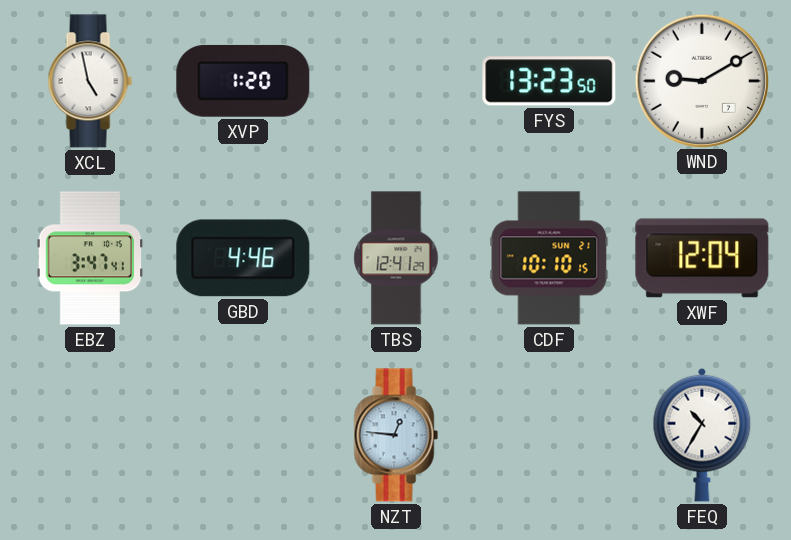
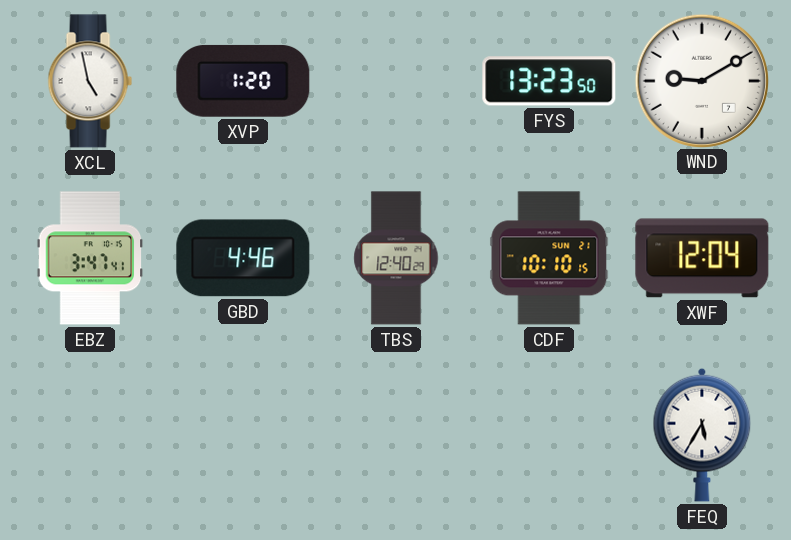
TBS: 12:41 -> 12:40
NZT: 12:46 -> none
FEQ: 10:35 -> 5:35
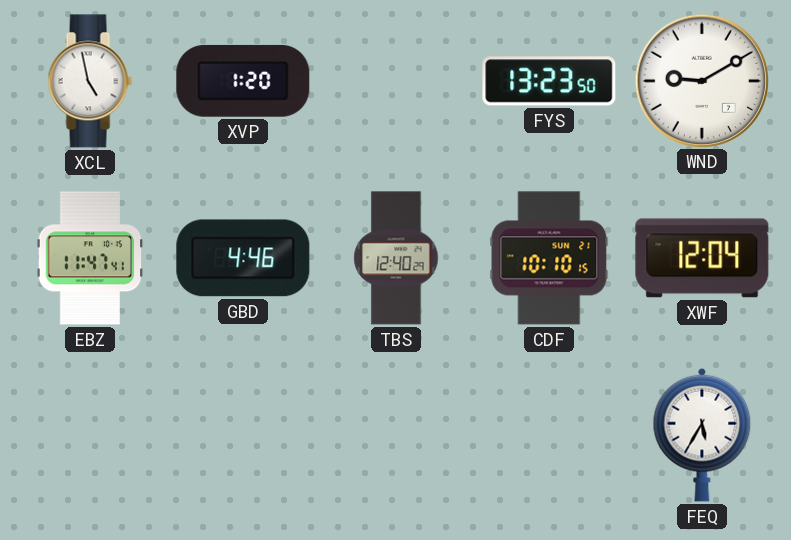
EBZ: 3:47 -> 11:47
